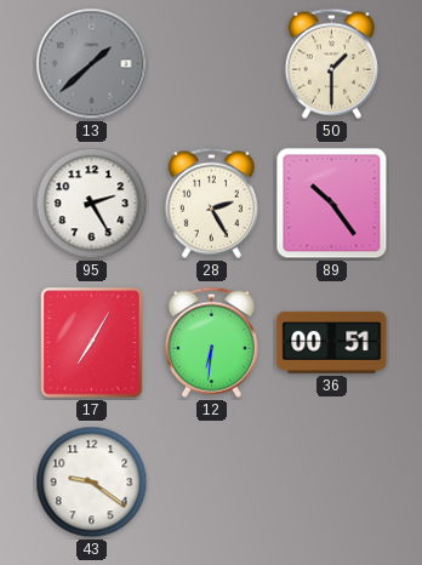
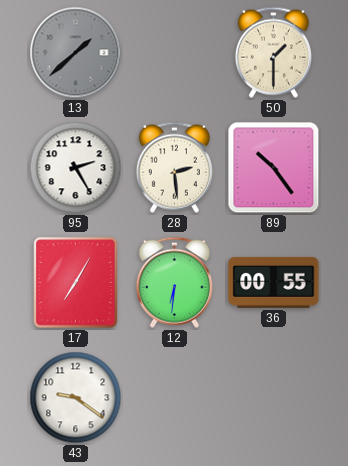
28: 2:25 -> 2:29
36: 00:51 -> 00:55
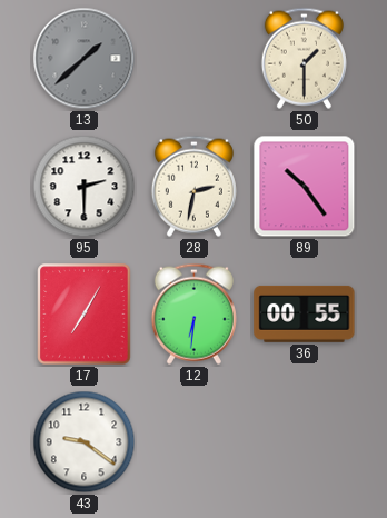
95: 2:25 -> 2:30
28: 2:29 -> 2:32
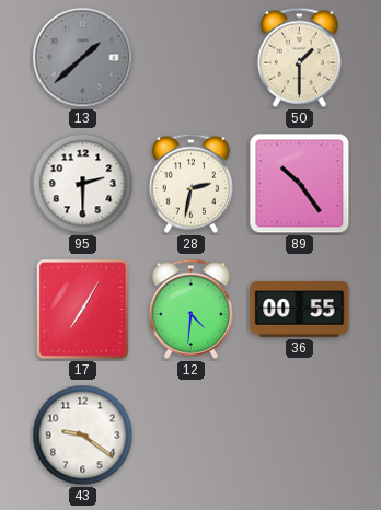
12: 6:31 -> 4:31
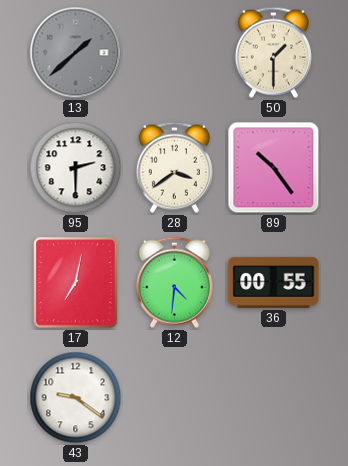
28: 2:32 -> 3:39
17: 7:05 -> 7:02
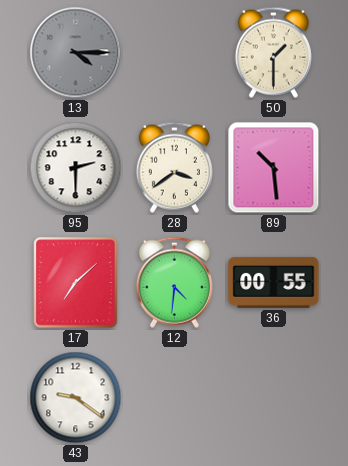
13: 1:38 -> 4:15
89: 10:24 -> 10:29
17: 7:02 -> 7:08
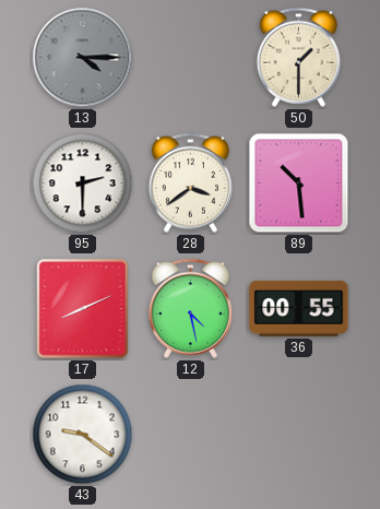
17: 7:08 -> 8:11
12: 4:31 -> 4:28
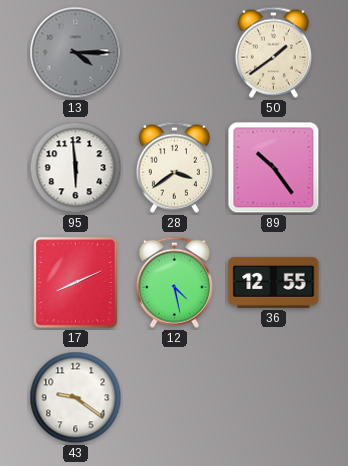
50: 1:30 -> 1:39
95: 2:30 -> 5:59
89: 10:29 -> 10:24
36: 00:55 -> 12:55
